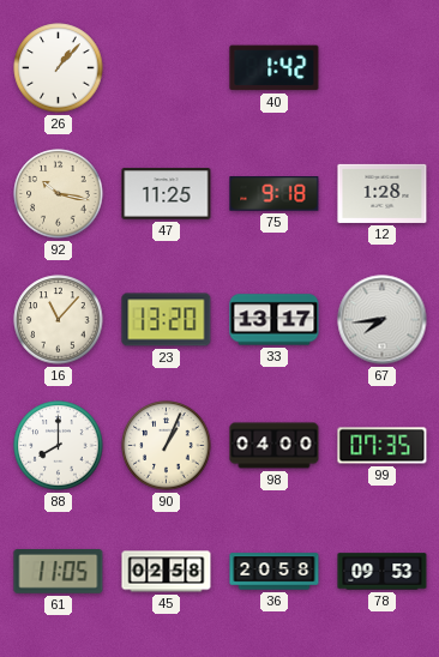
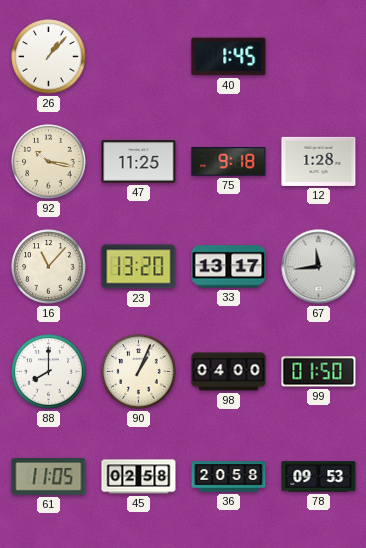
40: 1:42 -> 1:45
67: 7:44 -> 11:44
99: 07:35 -> 01:50
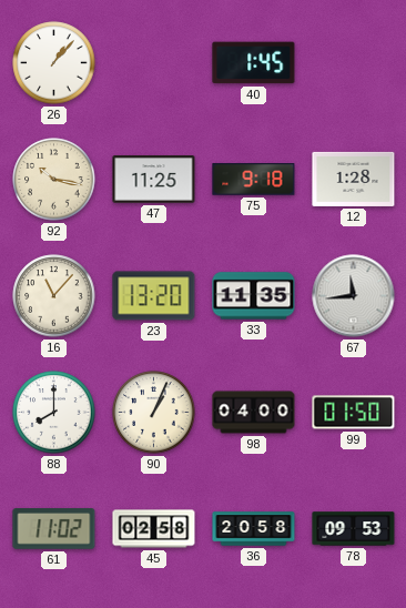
33: 13:17 -> 11:35
61: 11:05 -> 11:02
